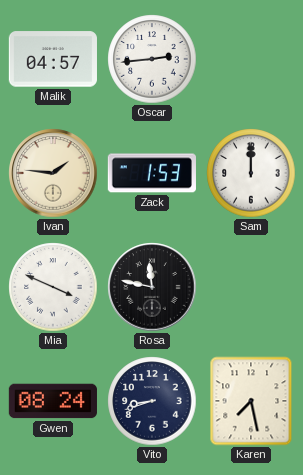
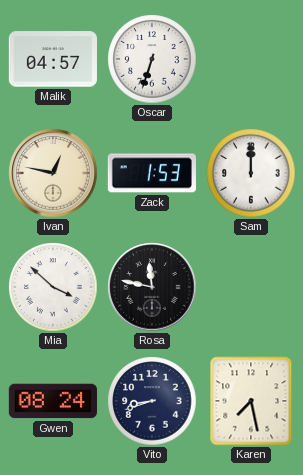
Oscar: 2:44 -> 6:33
Ivan: 1:46 -> 12:47
Mia: 3:49 -> 3:52
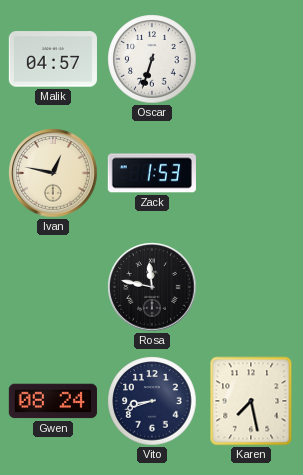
Sam: 12:00 -> none
Mia: 3:52 -> none
